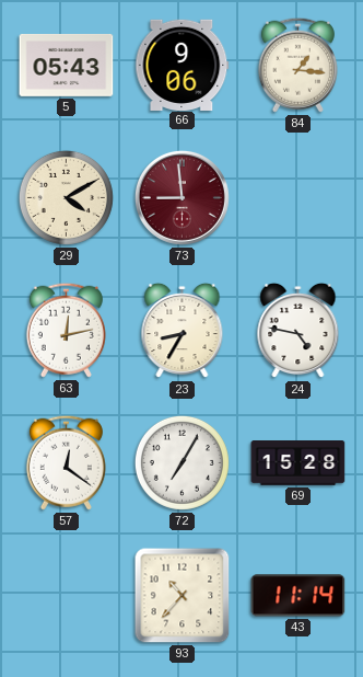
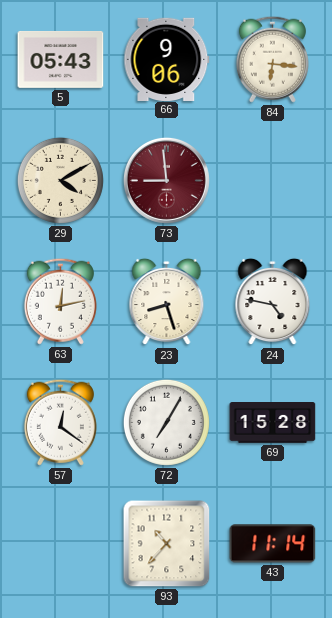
84: 1:16 -> 6:16
23: 8:35 -> 8:27
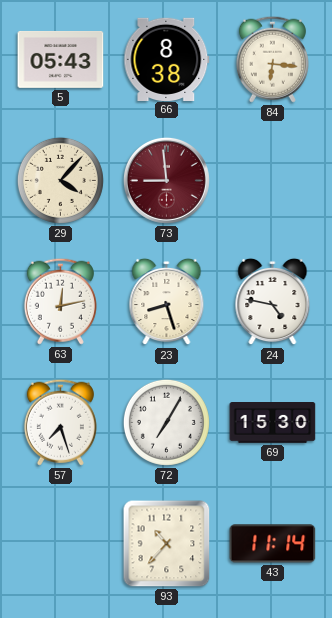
66: 9:06 -> 8:38
29: 4:10 -> 4:07
57: 12:21 -> 7:27
69: 15:28 -> 15:30
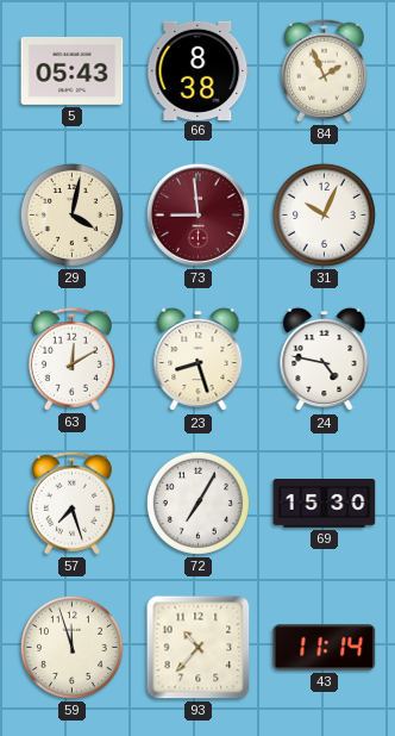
84: 6:16 -> 1:56
29: 4:07 -> 4:02
31: none -> 10:04
63: 12:13 -> 12:10
59: none -> 11:57
